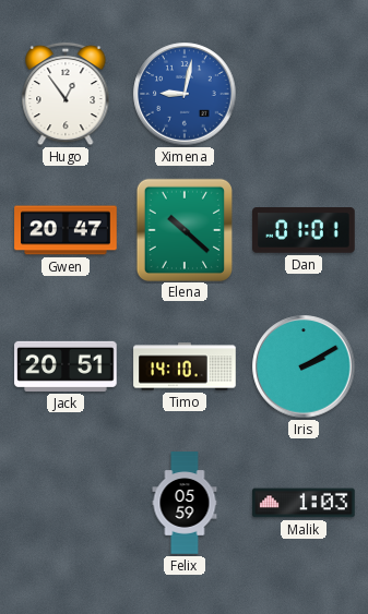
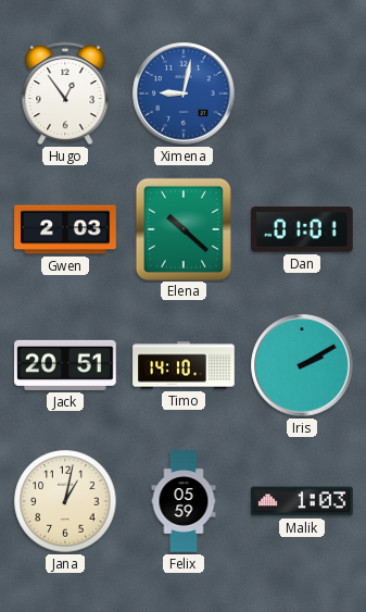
Gwen: 20:47 -> 2:03
Jana: none -> 1:02
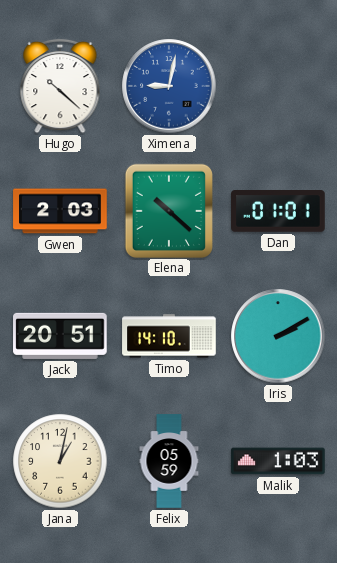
Hugo: 12:54 -> 10:22
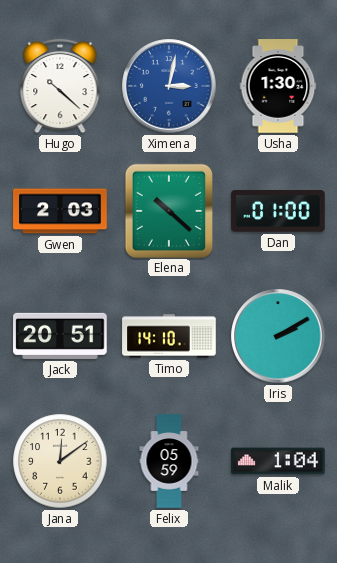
Ximena: 9:02 -> 3:02
Usha: none -> 1:30
Dan: 01:01 -> 01:00
Jana: 1:02 -> 12:09
Malik: 1:03 -> 1:04
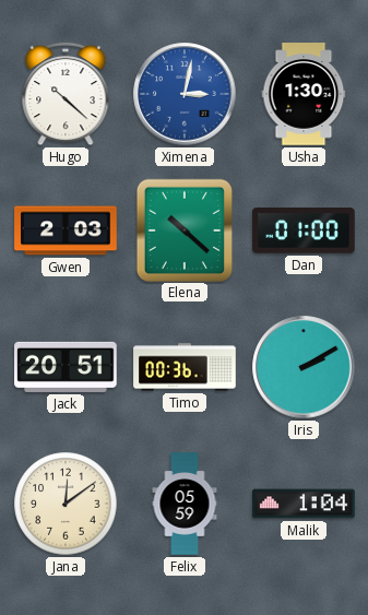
Timo: 14:10 -> 00:36
